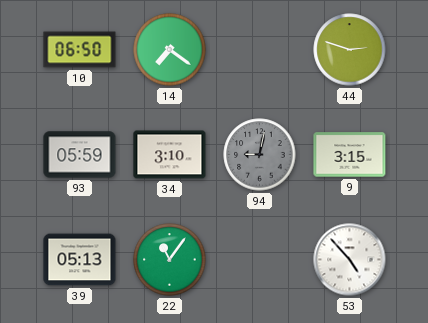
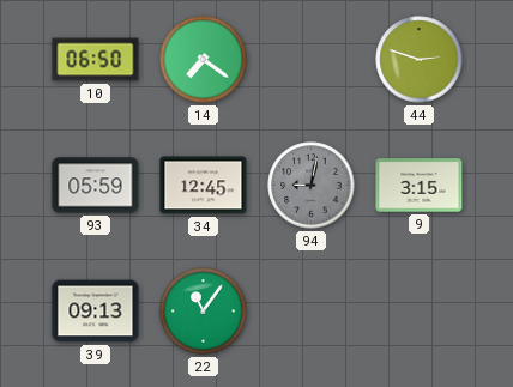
34: 3:10 -> 12:45
39: 05:13 -> 09:13
53: 4:53 -> none
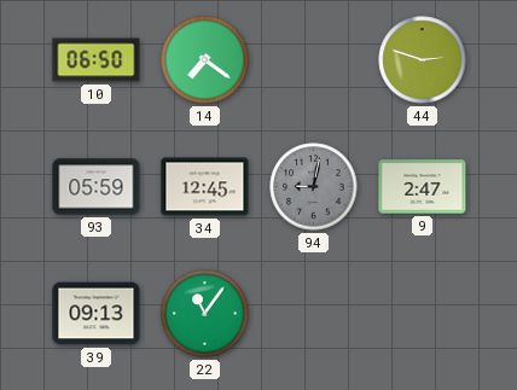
9: 3:15 -> 2:47
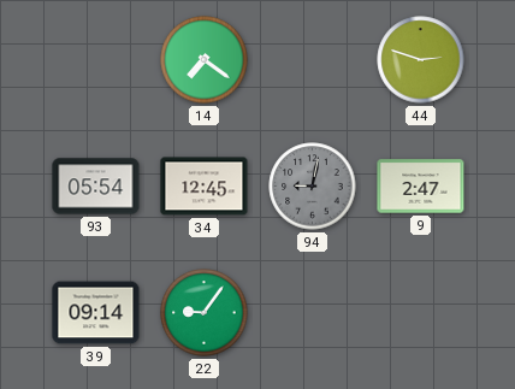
10: 06:50 -> none
93: 05:59 -> 05:54
39: 09:13 -> 09:14
22: 11:06 -> 9:06
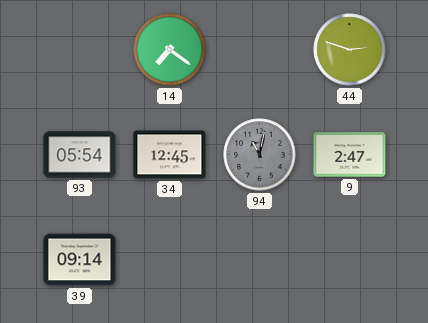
94: 9:02 -> 11:02
22: 9:06 -> none
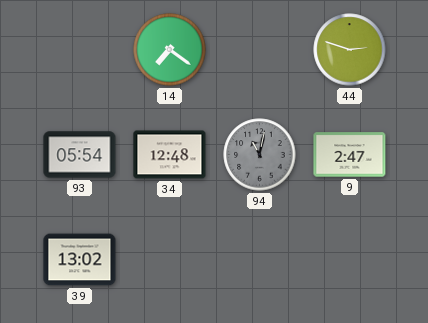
34: 12:45 -> 12:48
39: 09:14 -> 13:02
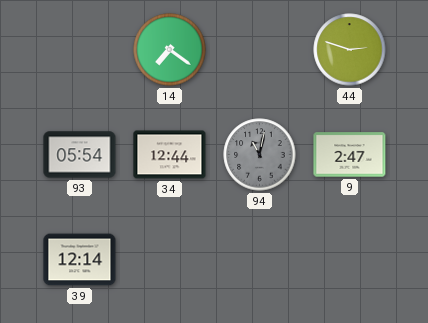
34: 12:48 -> 12:44
39: 13:02 -> 12:14
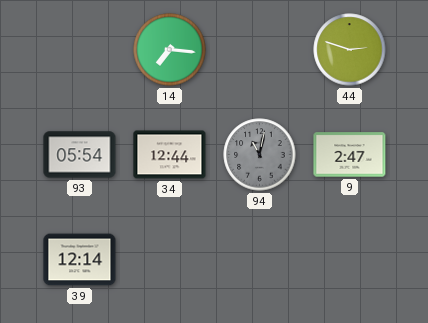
14: 7:21 -> 7:16
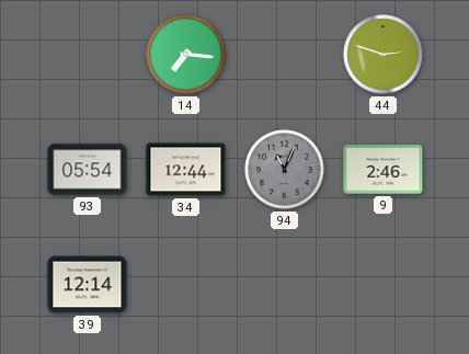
94: 11:02 -> 11:04
9: 2:47 -> 2:46
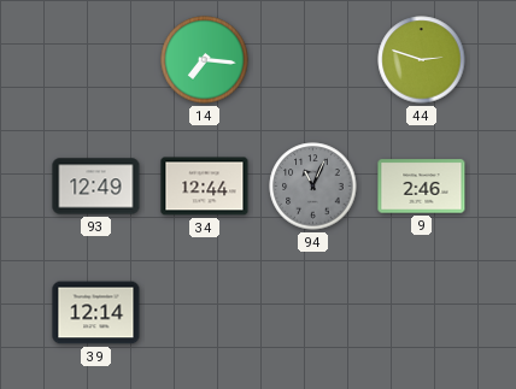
93: 05:54 -> 12:49
